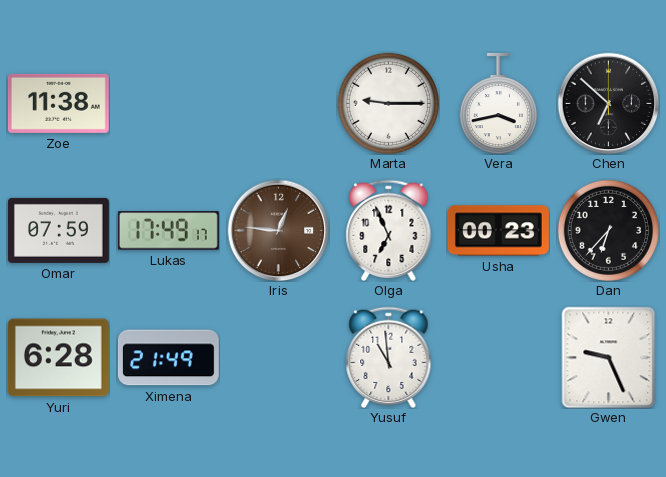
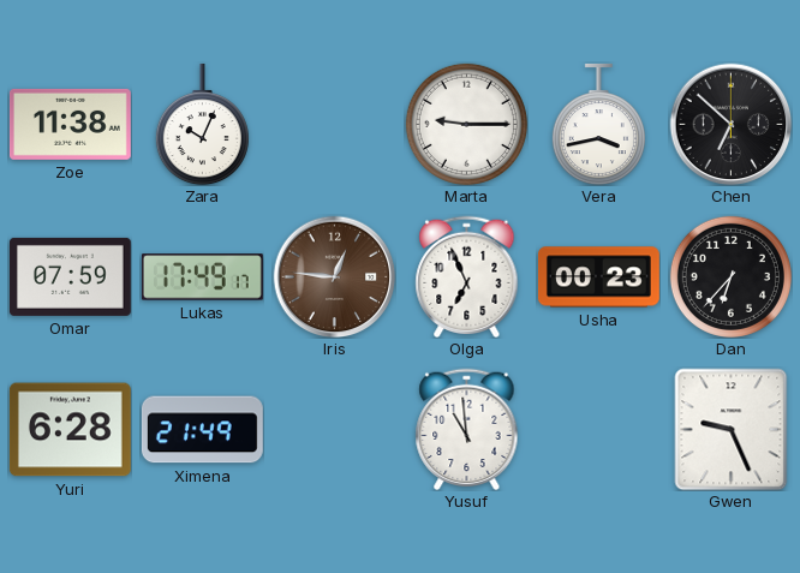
Zara: none -> 10:04
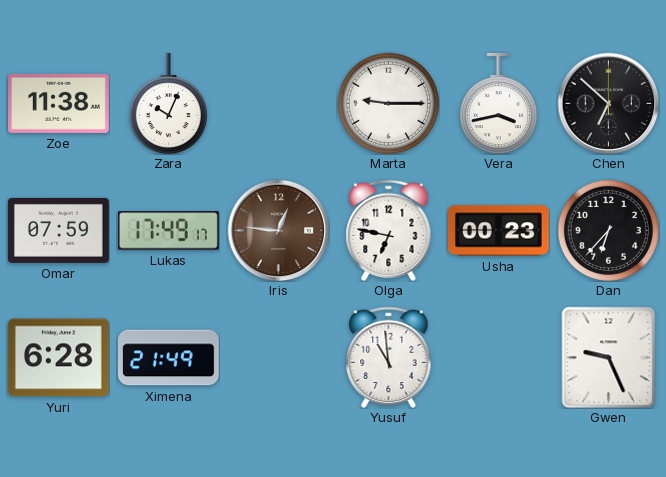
Olga: 6:56 -> 6:47
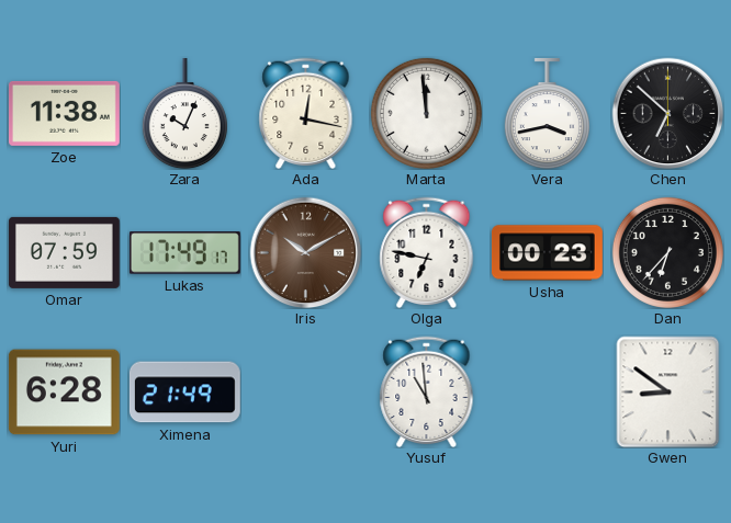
Ada: none -> 12:17
Marta: 9:15 -> 11:59
Iris: 12:46 -> 10:10
Gwen: 9:26 -> 8:51
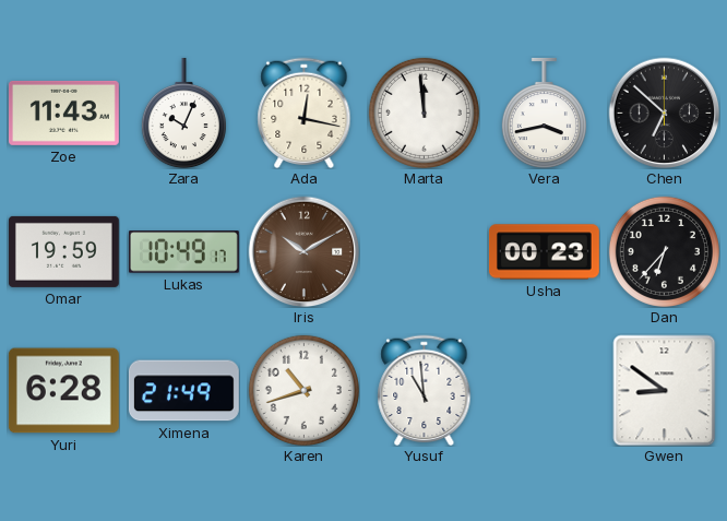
Zoe: 11:38 -> 11:43
Omar: 07:59 -> 19:59
Lukas: 17:49 -> 10:49
Olga: 6:47 -> none
Karen: none -> 10:42
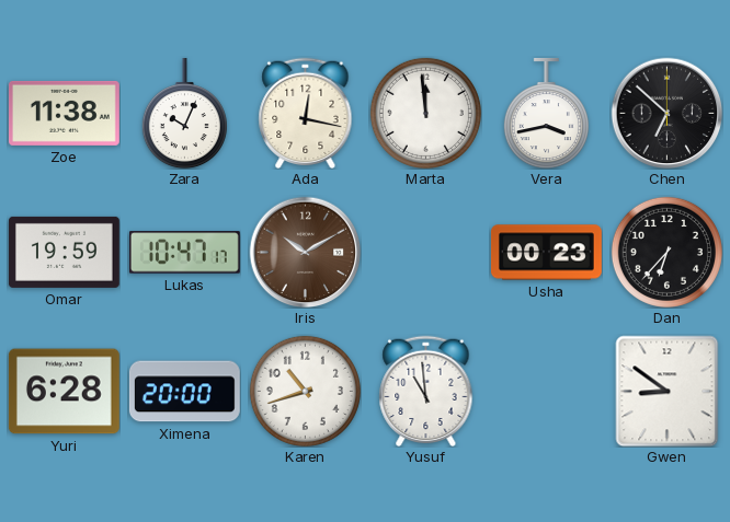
Zoe: 11:43 -> 11:38
Lukas: 10:49 -> 10:47
Ximena: 21:49 -> 20:00
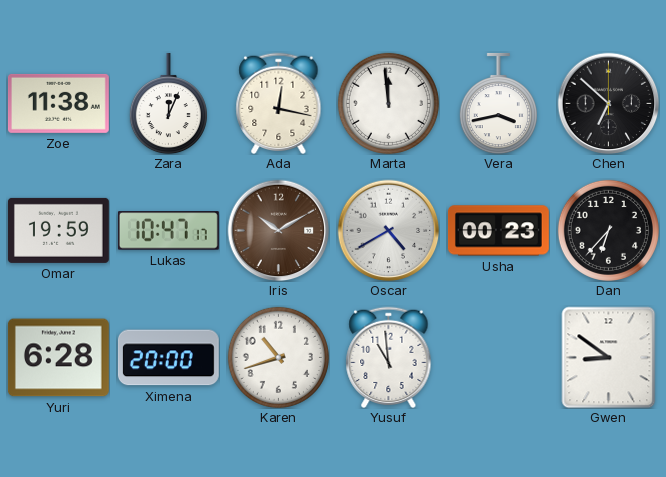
Zara: 10:04 -> 12:04
Oscar: none -> 4:40
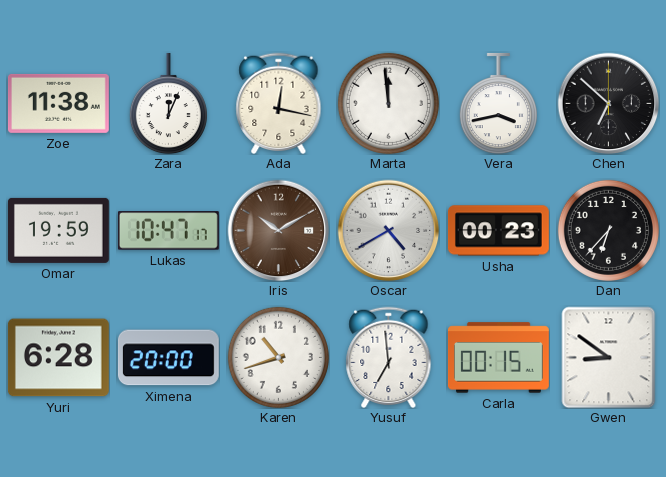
Yusuf: 10:59 -> 6:59
Carla: none -> 00:15
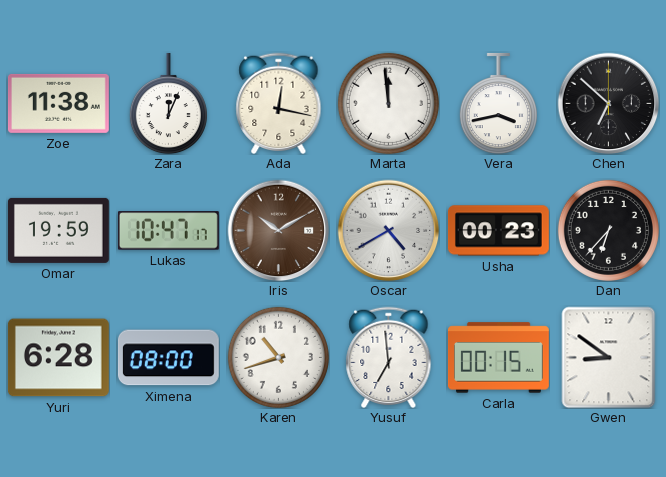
Ximena: 20:00 -> 08:00
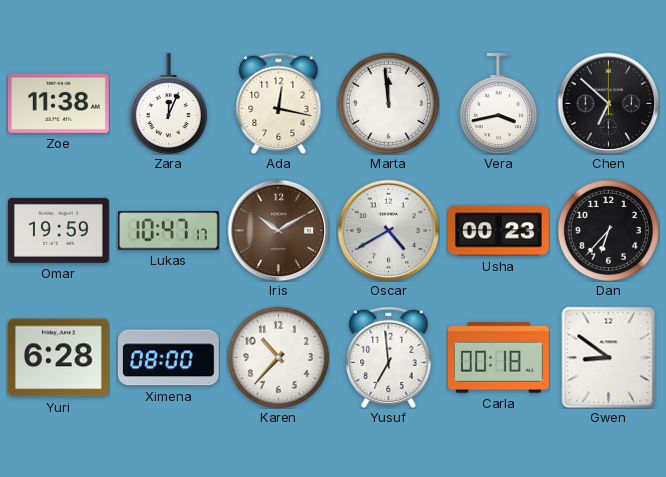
Karen: 10:42 -> 10:37
Carla: 00:15 -> 00:18
